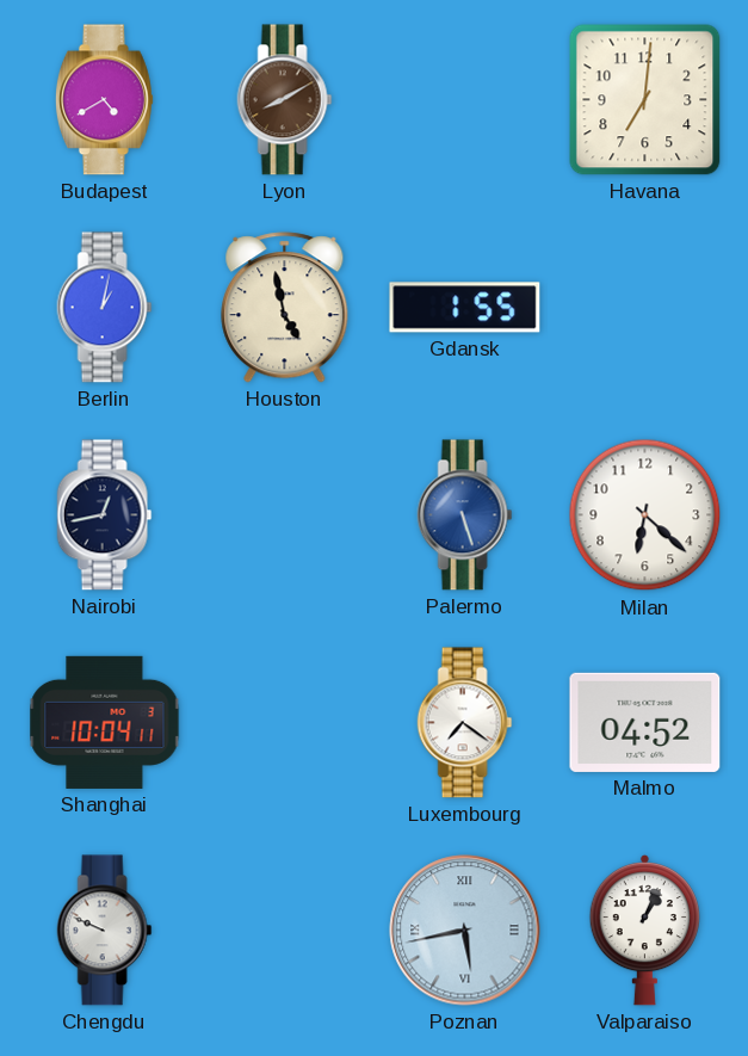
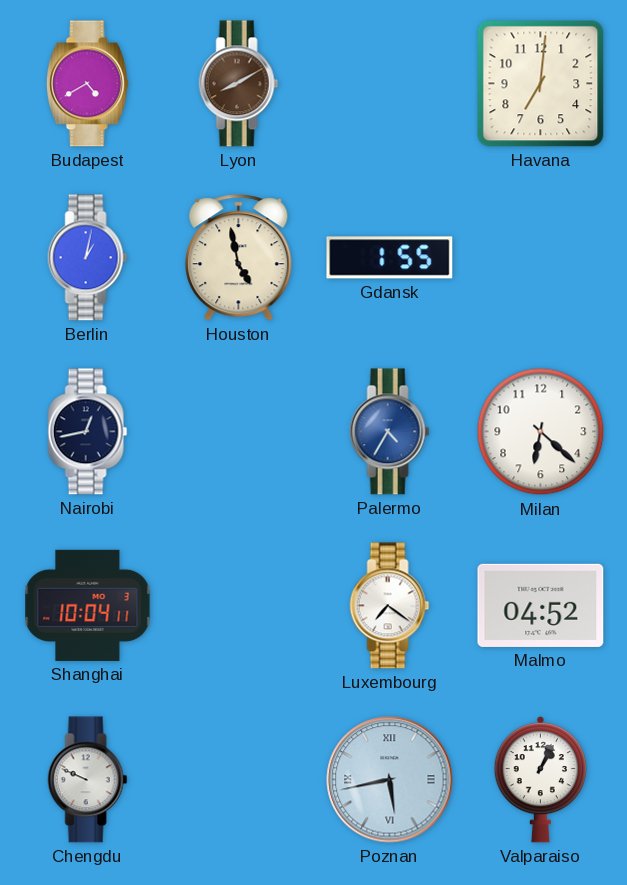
Palermo: 5:27 -> 4:35
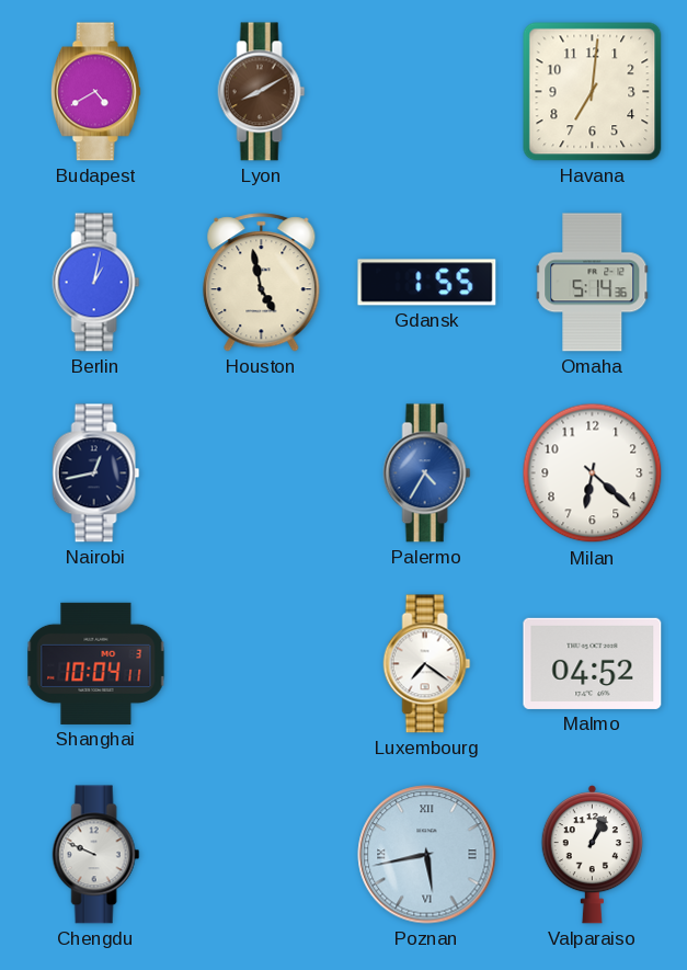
Omaha: none -> 5:14
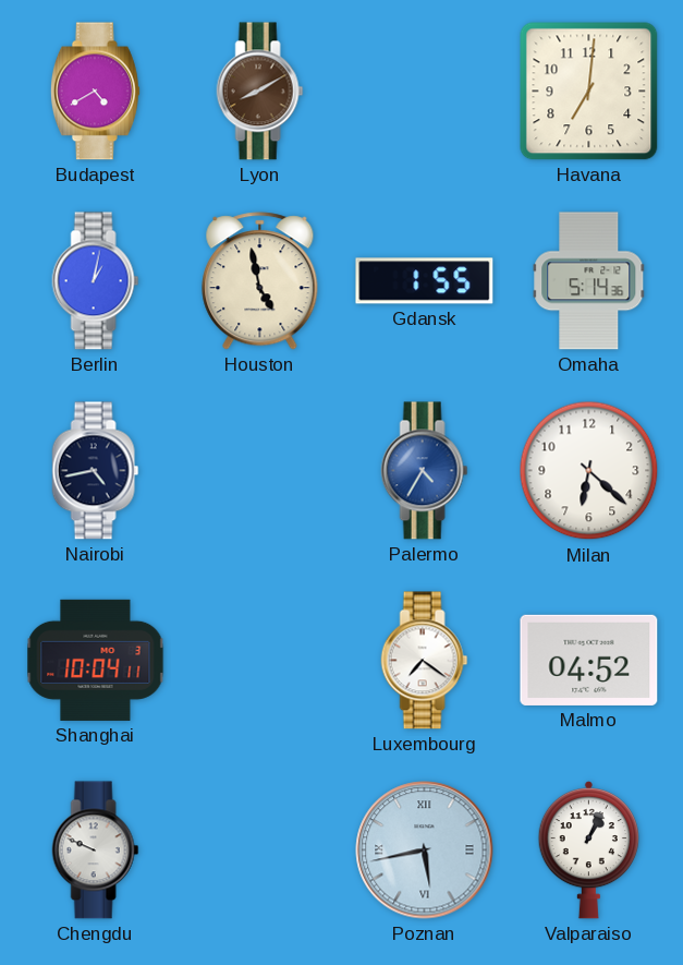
Nairobi: 12:43 -> 4:43
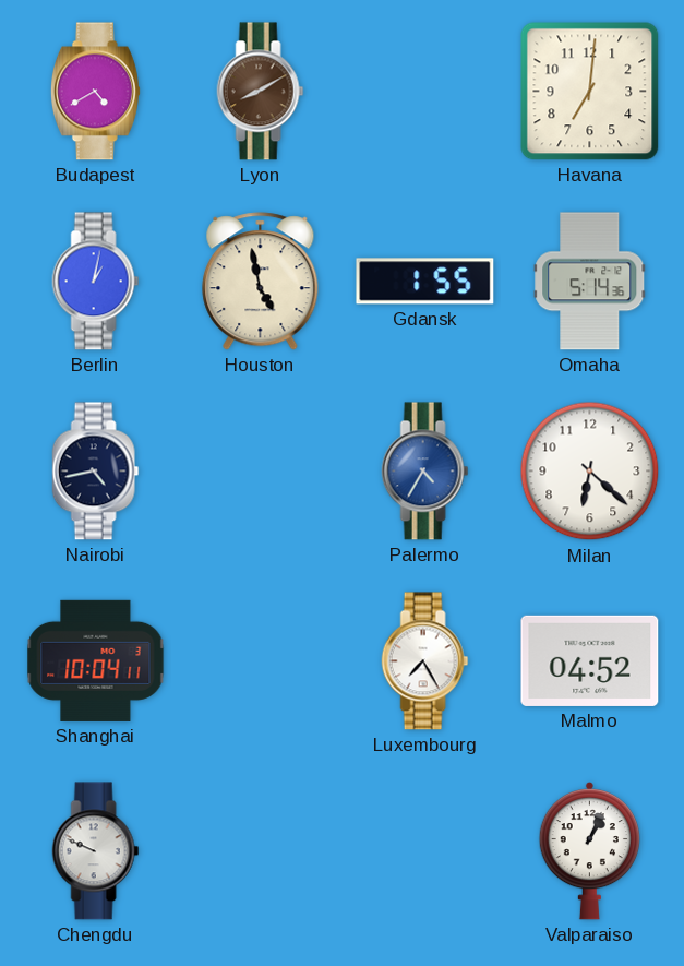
Luxembourg: 7:21 -> 7:25
Poznan: 5:43 -> none
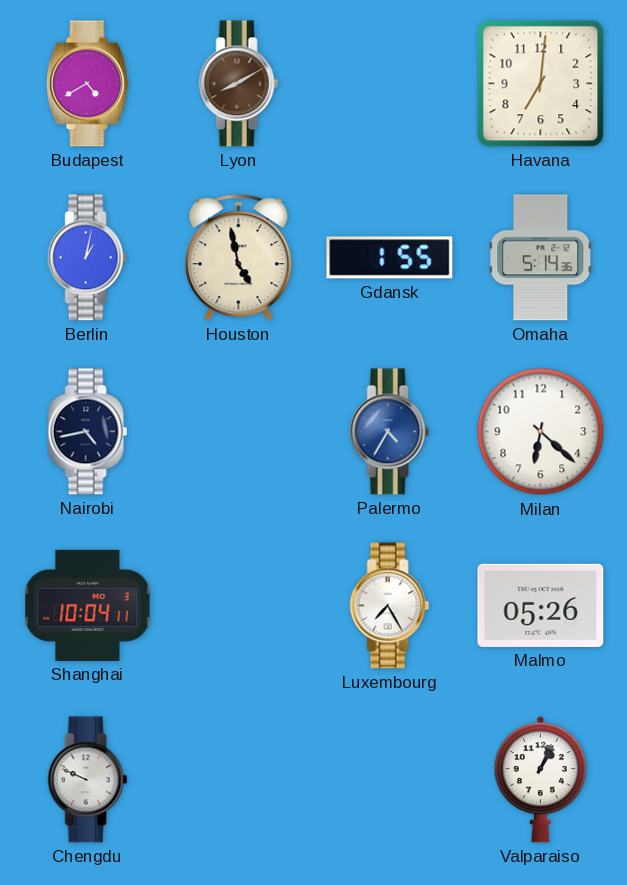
Malmo: 04:52 -> 05:26
